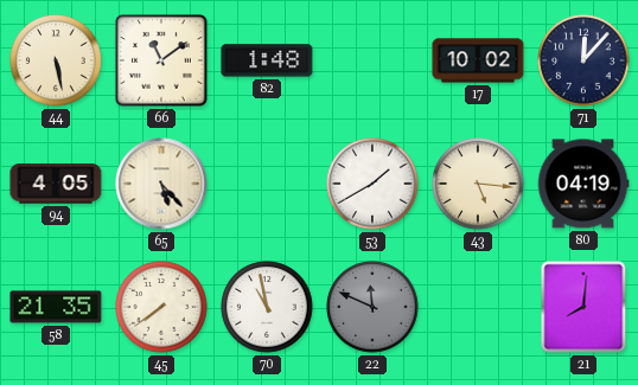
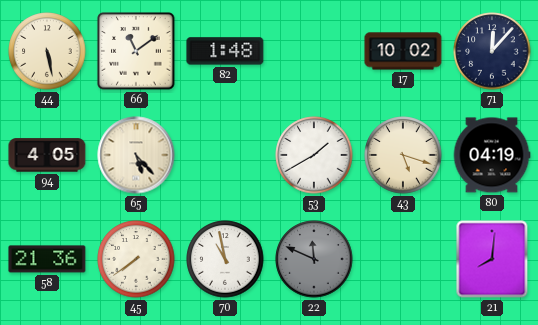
43: 5:16 -> 5:18
58: 21:35 -> 21:36
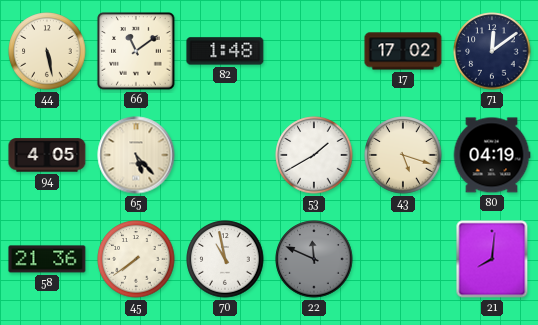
17: 10:02 -> 17:02
71: 12:07 -> 12:09
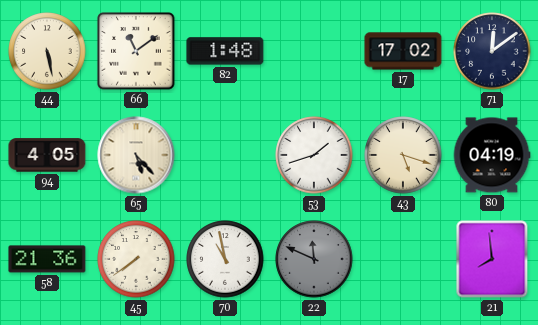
53: 1:40 -> 1:42
21: 8:01 -> 7:59
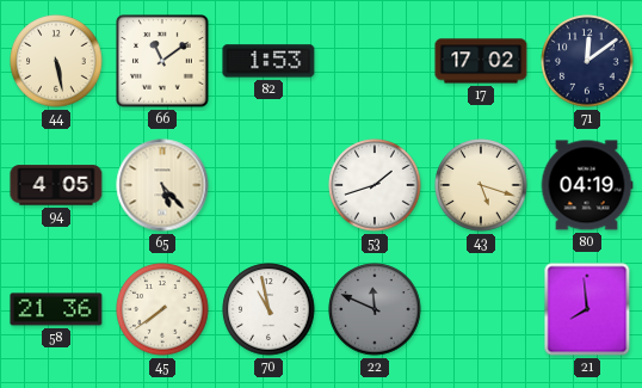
82: 1:48 -> 1:53
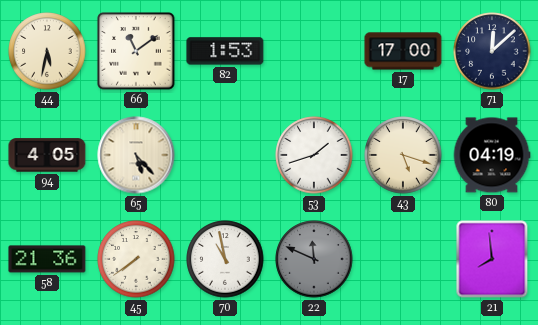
44: 5:28 -> 5:32
17: 17:02 -> 17:00
71: 12:09 -> 12:08
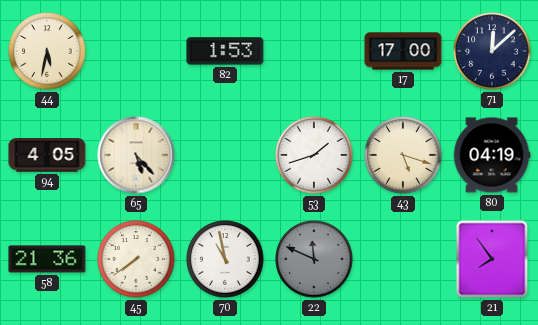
66: 11:09 -> none
21: 7:59 -> 7:54
